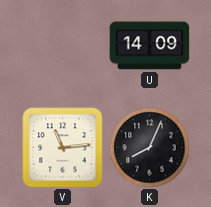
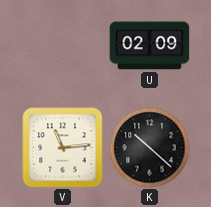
U: 14:09 -> 02:09
K: 8:04 -> 10:22
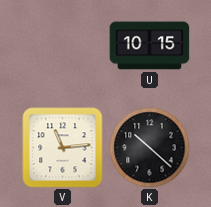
U: 02:09 -> 10:15
